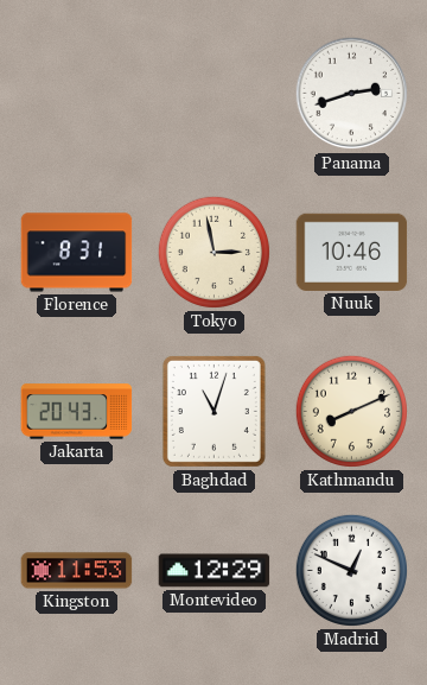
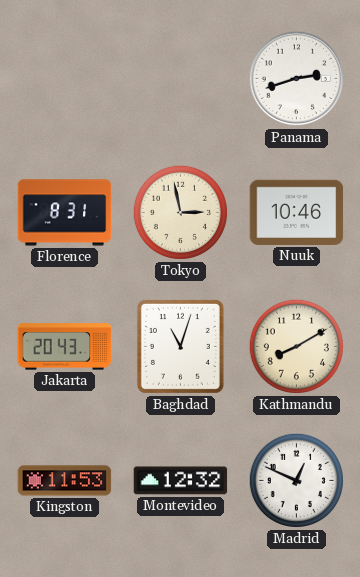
Kathmandu: 8:11 -> 8:10
Montevideo: 12:29 -> 12:32
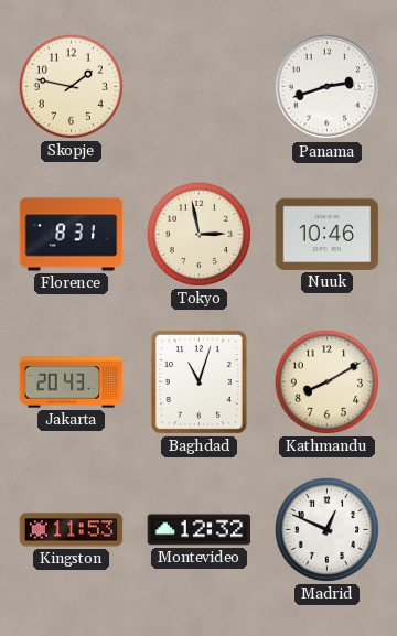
Skopje: none -> 1:47
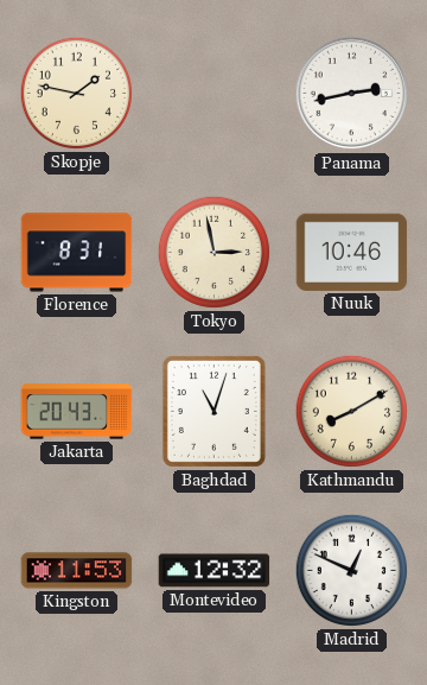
Panama: 2:42 -> 2:43
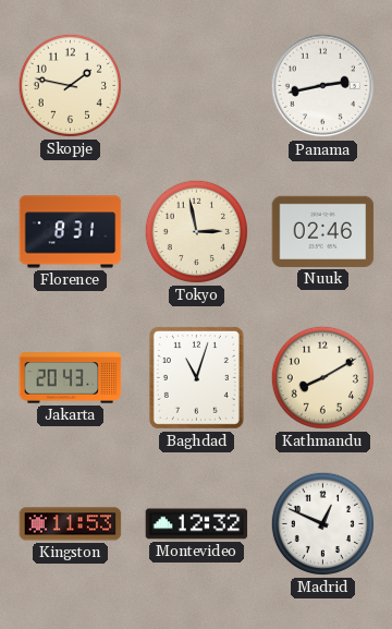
Nuuk: 10:46 -> 02:46
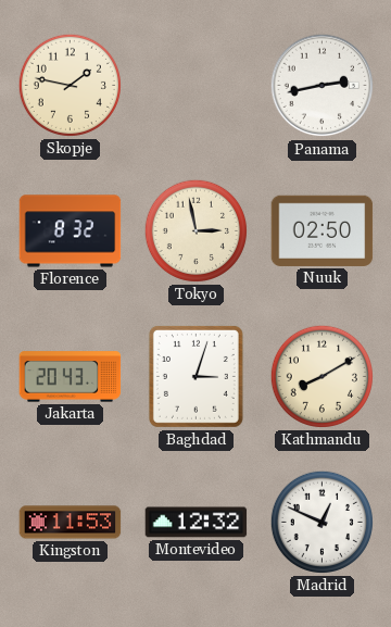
Florence: 8:31 -> 8:32
Nuuk: 02:46 -> 02:50
Baghdad: 11:03 -> 3:03
